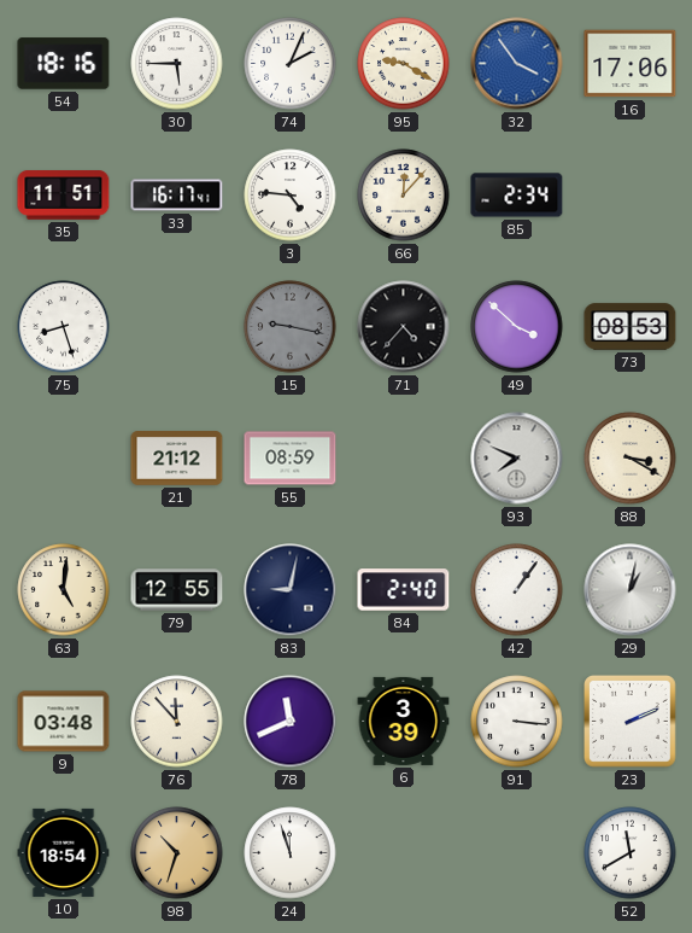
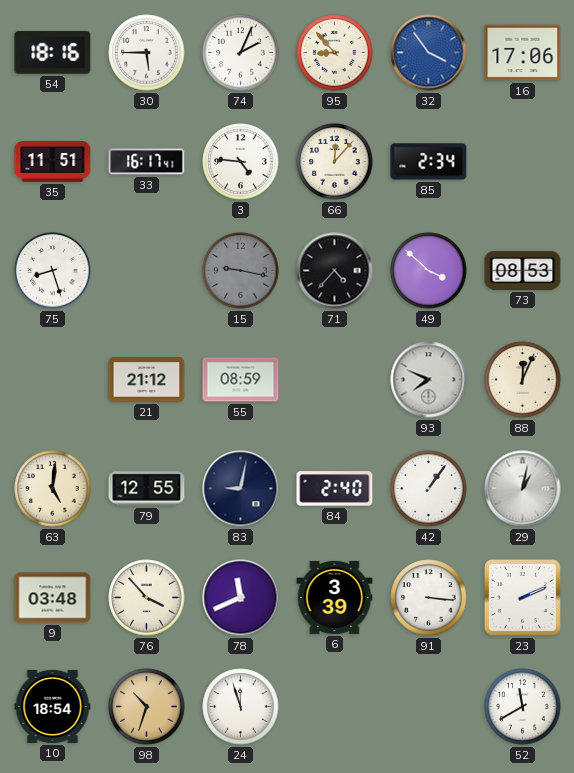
95: 9:20 -> 8:53
88: 3:20 -> 12:04
76: 11:53 -> 3:53
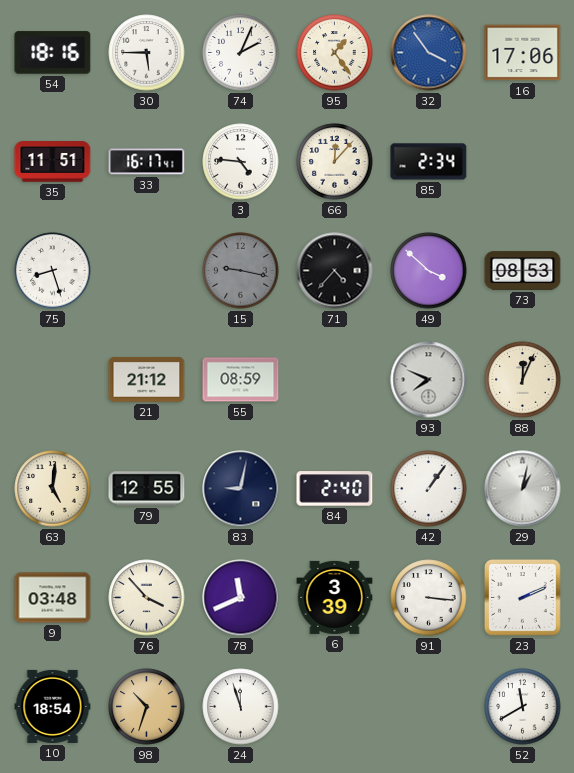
95: 8:53 -> 1:24
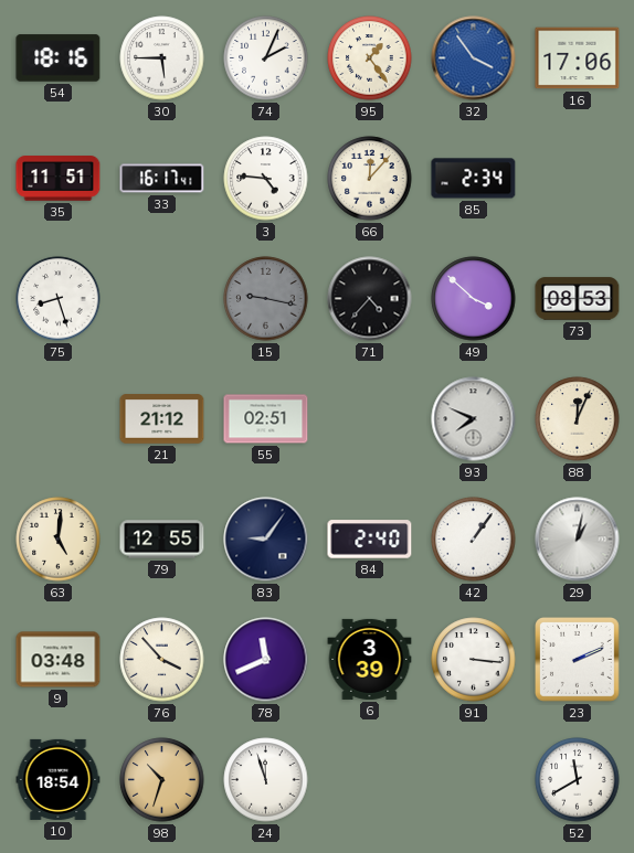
55: 08:59 -> 02:51
83: 9:02 -> 9:06
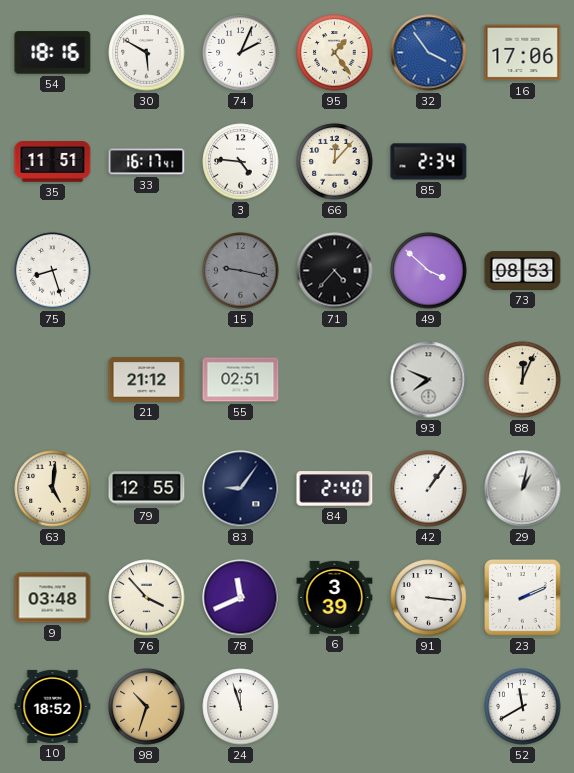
30: 5:45 -> 5:50
10: 18:54 -> 18:52
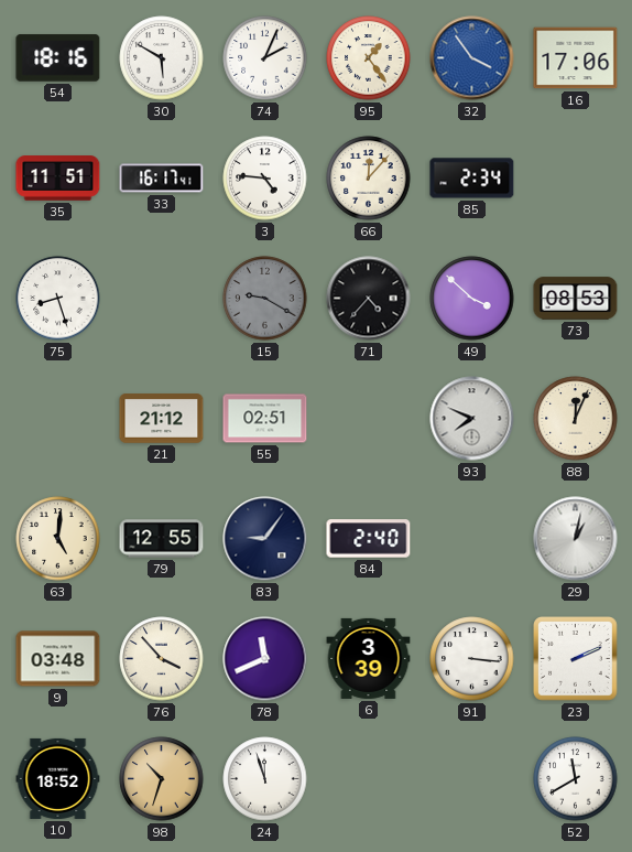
15: 9:17 -> 9:20
42: 1:06 -> none
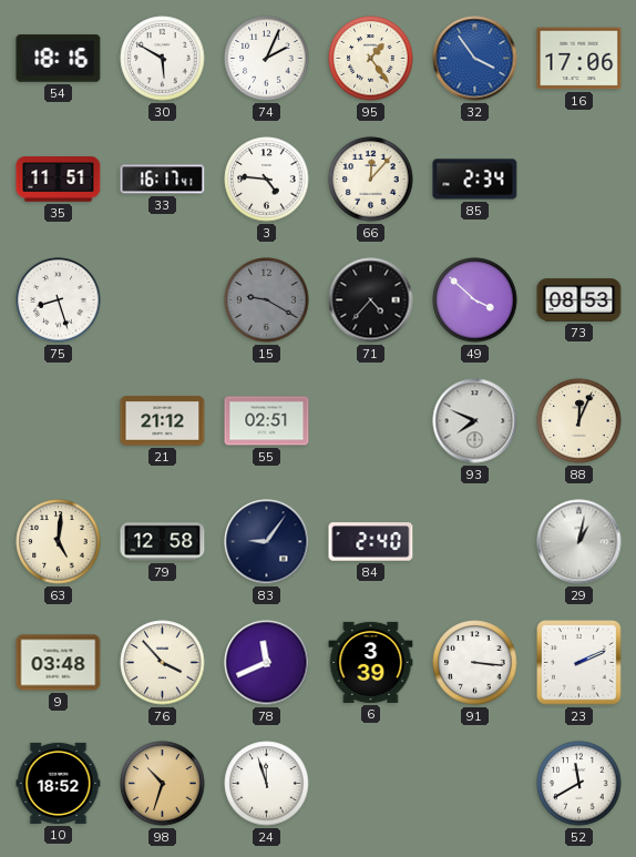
79: 12:55 -> 12:58
